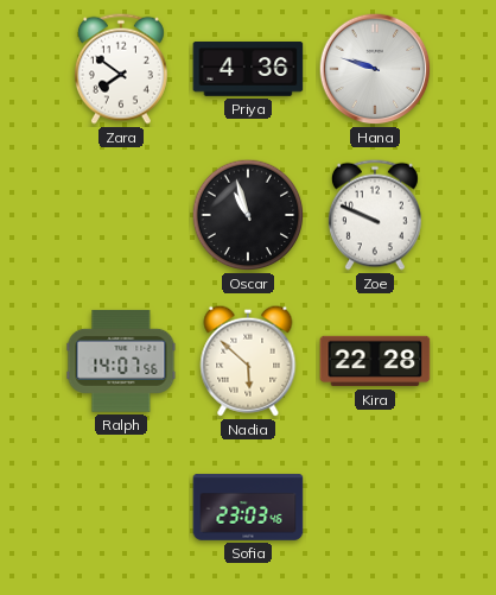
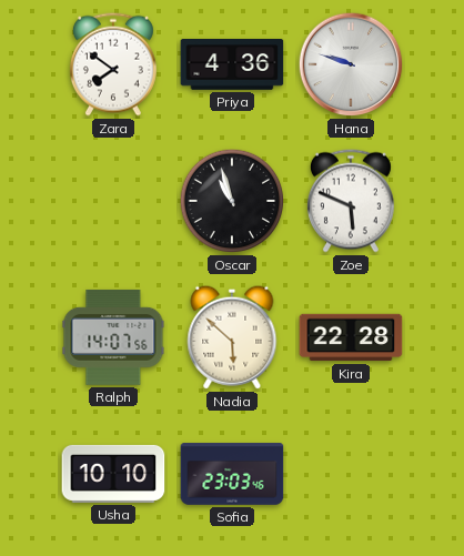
Zoe: 9:49 -> 5:49
Usha: none -> 10:10
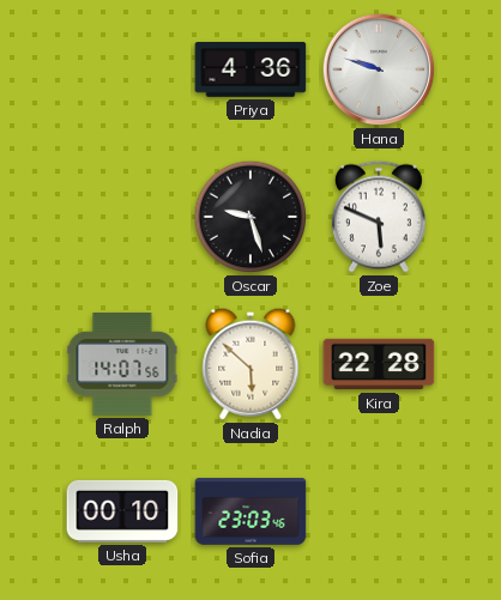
Zara: 7:51 -> none
Oscar: 10:57 -> 9:27
Usha: 10:10 -> 00:10
